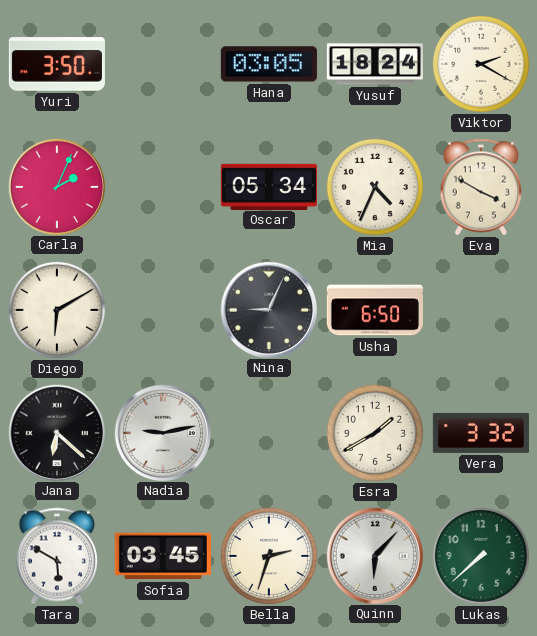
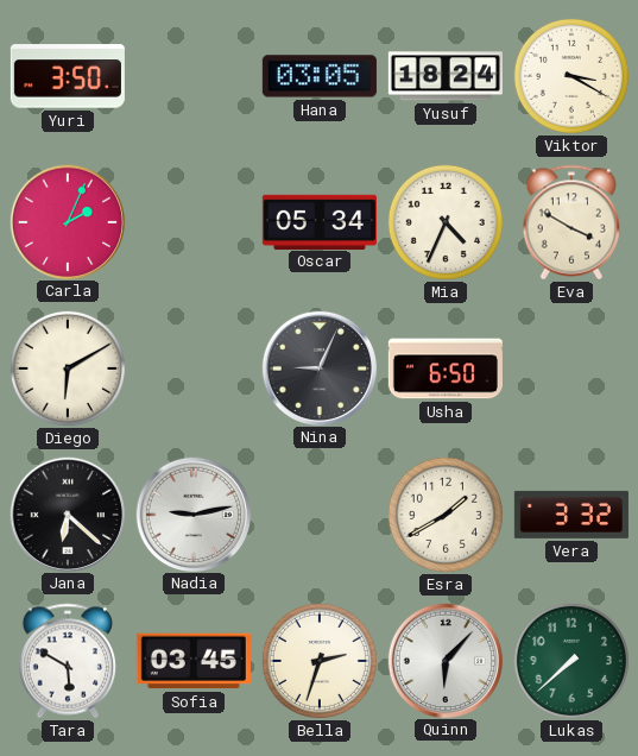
Viktor: 2:20 -> 3:20
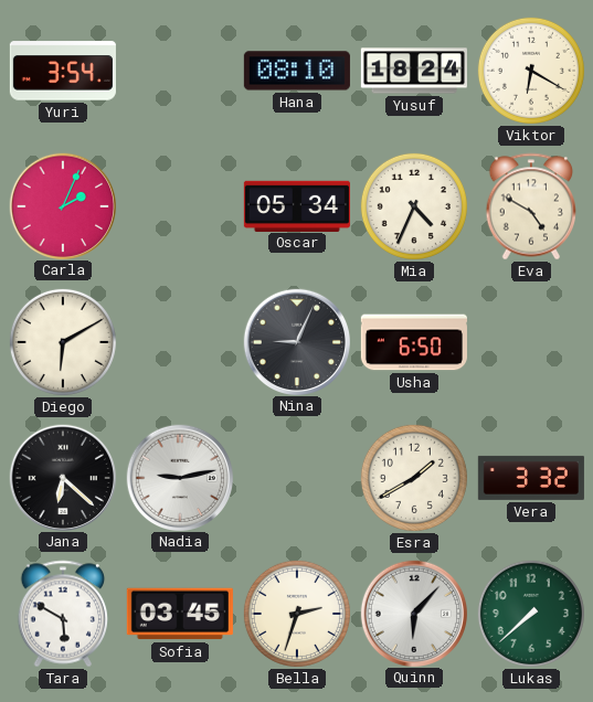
Yuri: 3:50 -> 3:54
Hana: 03:05 -> 08:10
Viktor: 3:20 -> 6:20
Eva: 3:50 -> 4:50
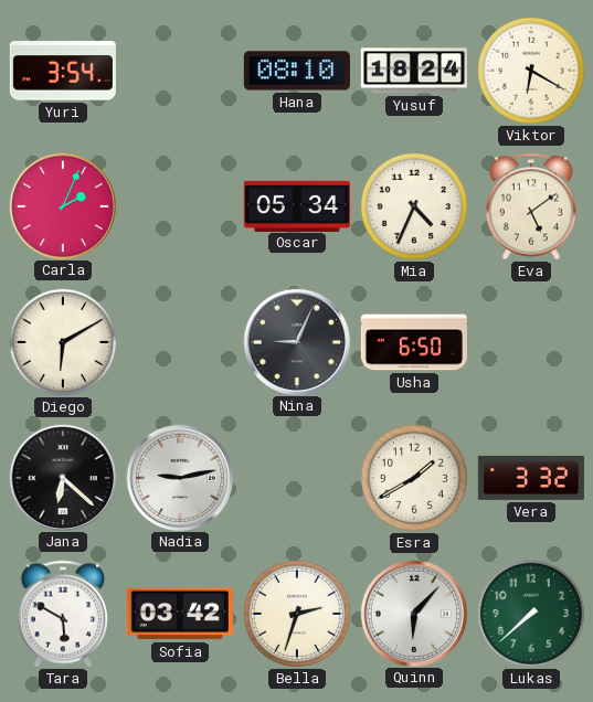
Eva: 4:50 -> 5:09
Sofia: 03:45 -> 03:42
